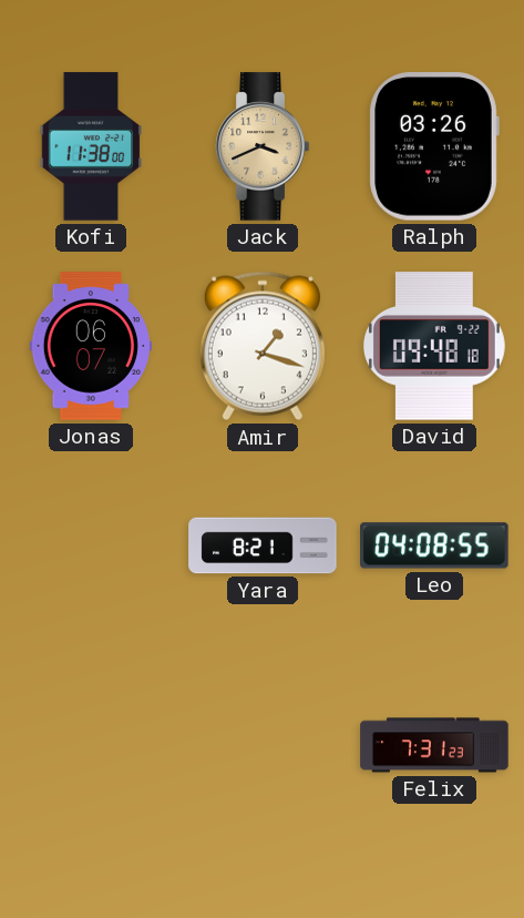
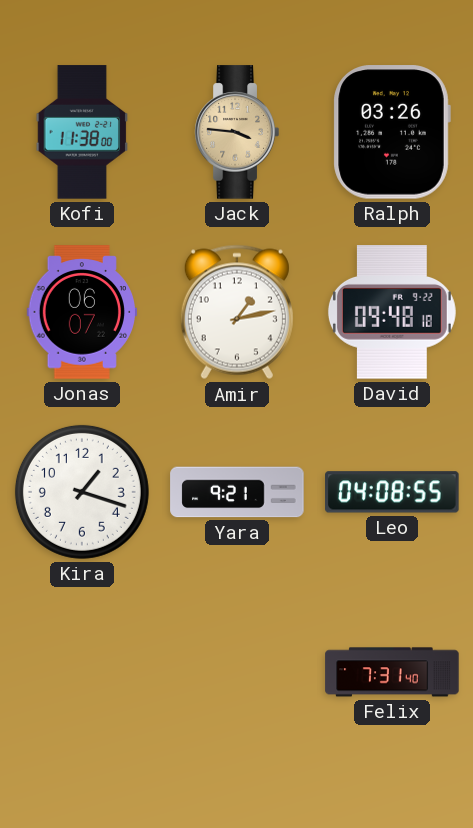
Jack: 3:41 -> 3:46
Amir: 1:18 -> 1:13
Kira: none -> 1:18
Yara: 8:21 -> 9:21
Felix: 7:31:23 -> 7:31:40
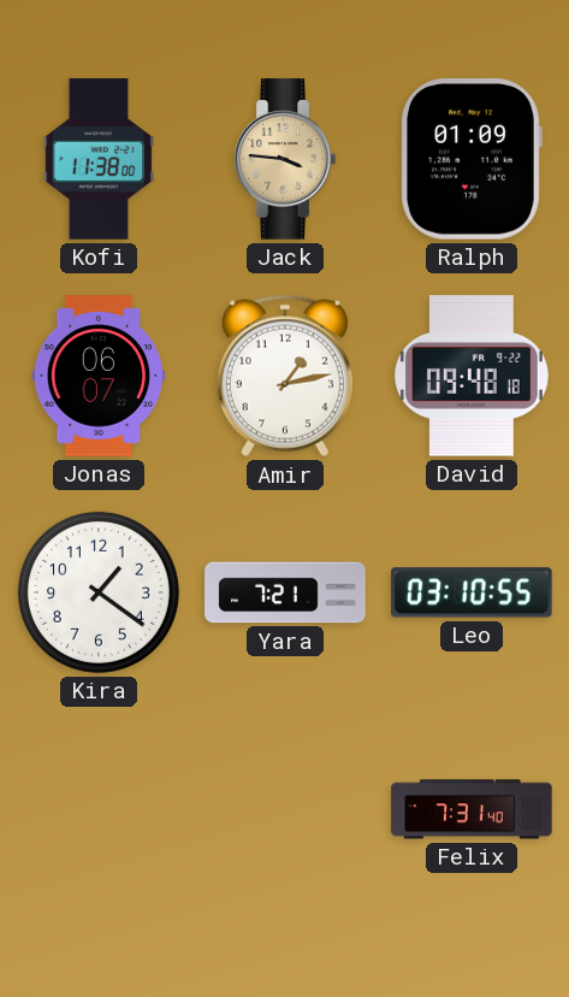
Ralph: 03:26 -> 01:09
Kira: 1:18 -> 1:21
Yara: 9:21 -> 7:21
Leo: 04:08 -> 03:10
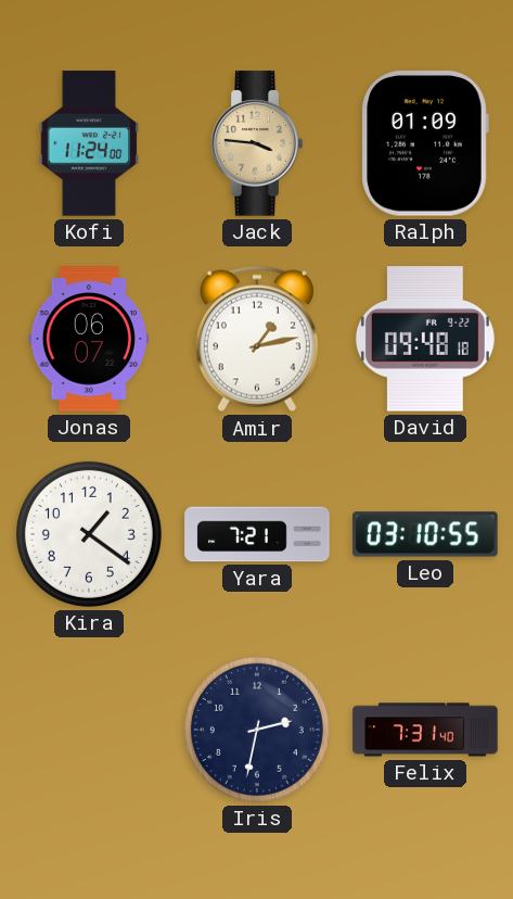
Kofi: 11:38 -> 11:24
Iris: none -> 2:32
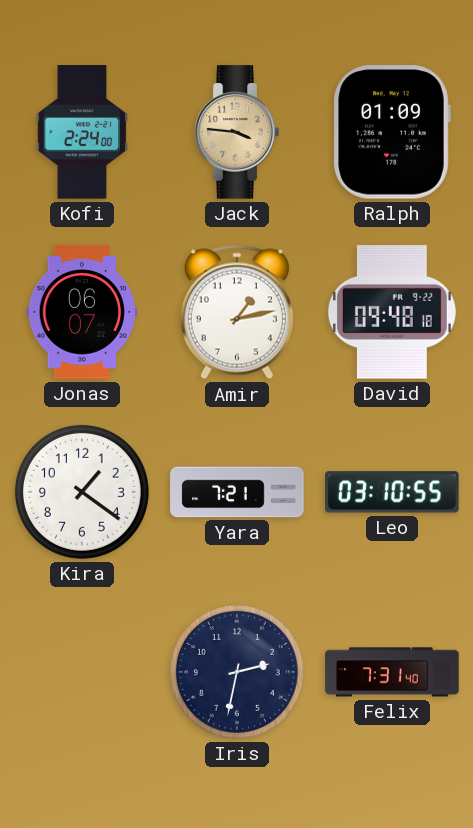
Kofi: 11:24 -> 2:24
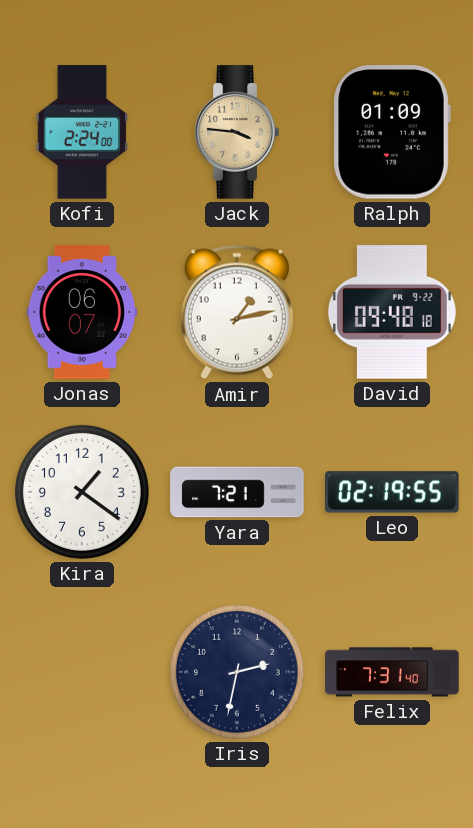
Leo: 03:10 -> 02:19
